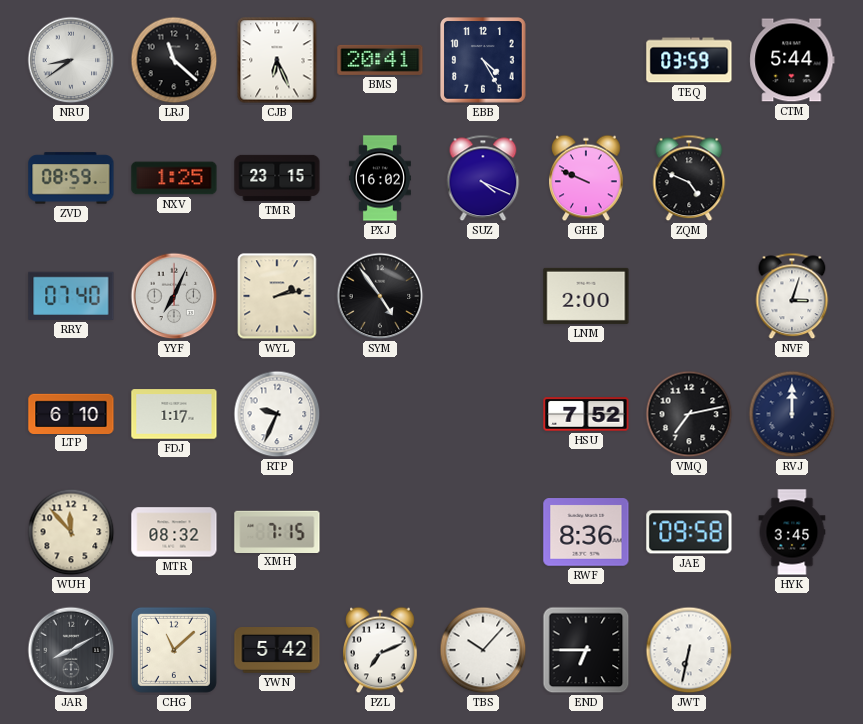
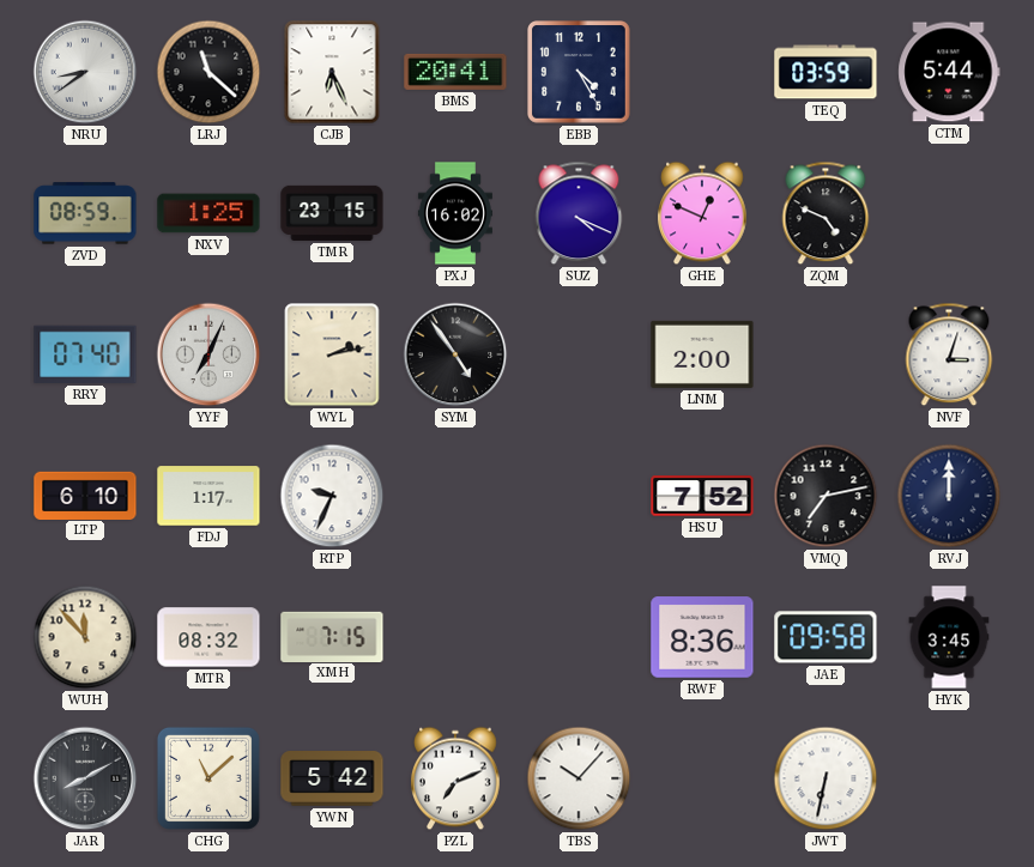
GHE: 9:49 -> 12:49
END: 6:45 -> none
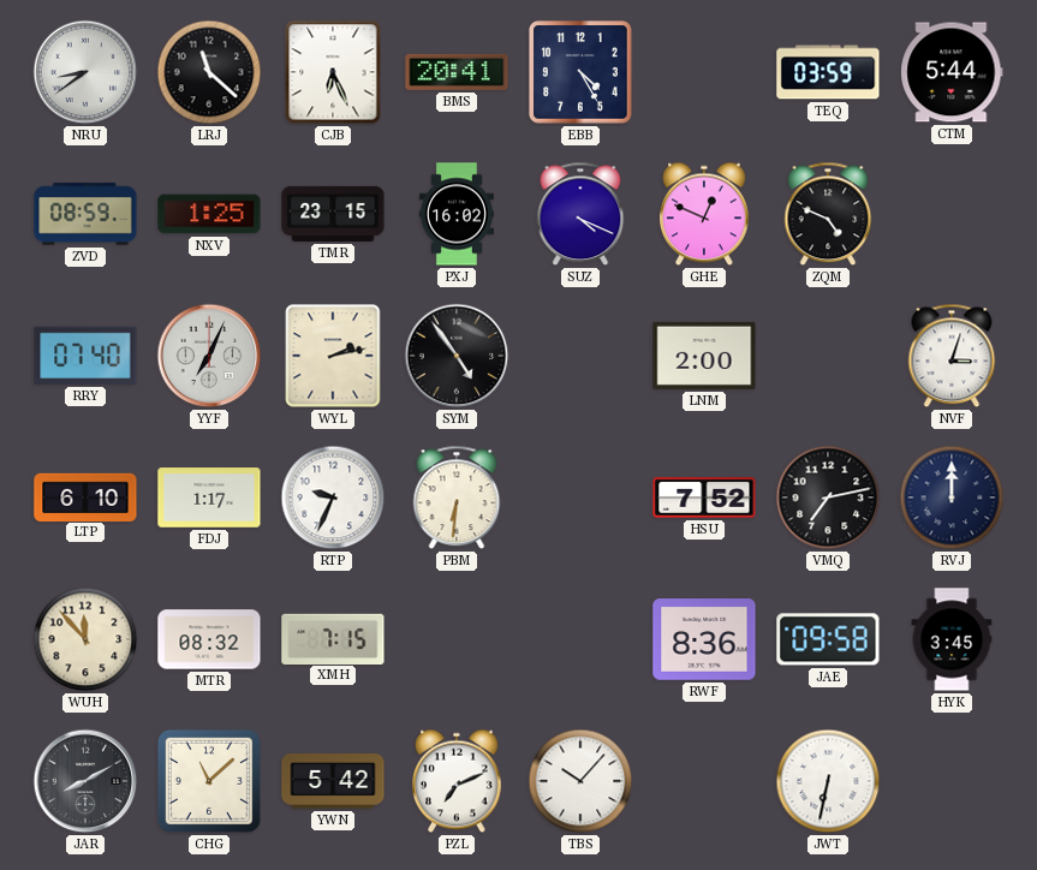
PBM: none -> 6:31
